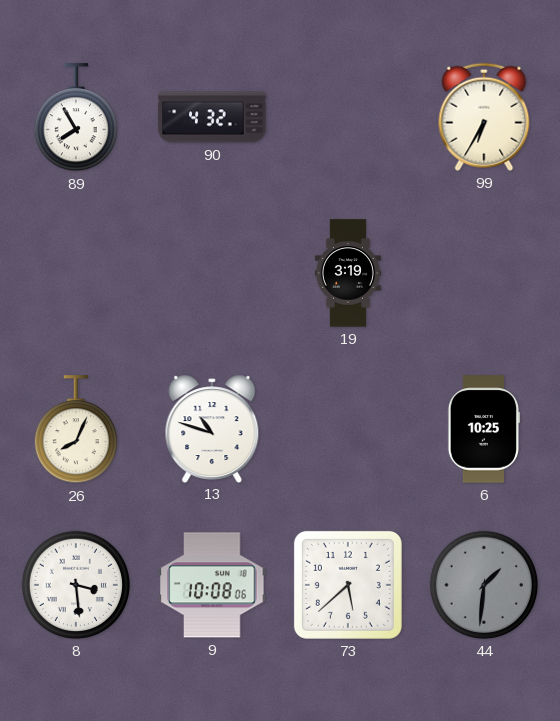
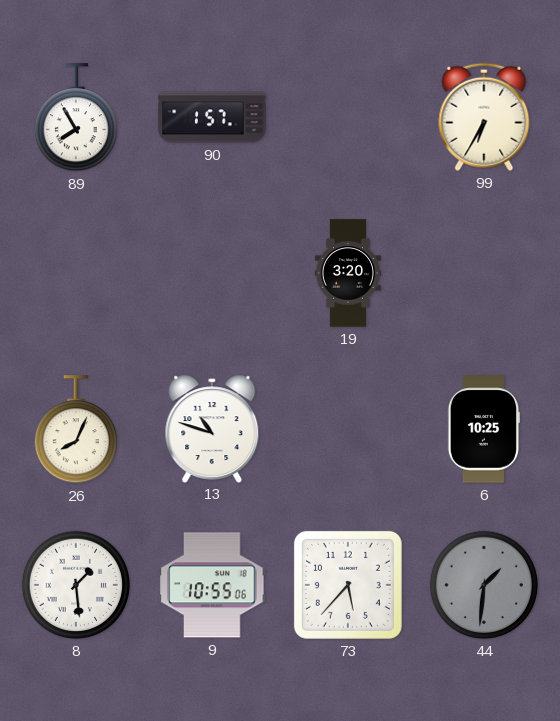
90: 4:32 -> 1:57
19: 3:19 -> 3:20
8: 3:29 -> 1:29
9: 10:08 -> 10:55
73: 5:38 -> 5:37
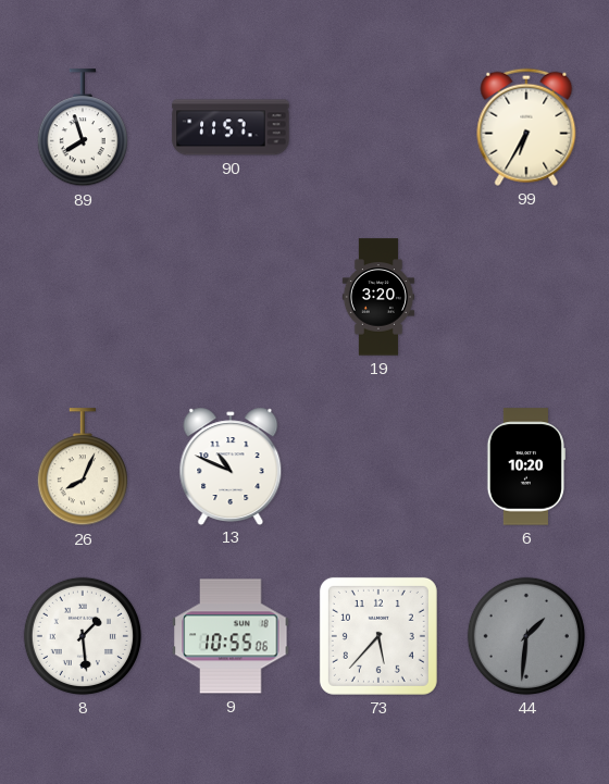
89: 7:55 -> 7:57
90: 1:57 -> 11:57
13: 10:48 -> 10:49
6: 10:25 -> 10:20
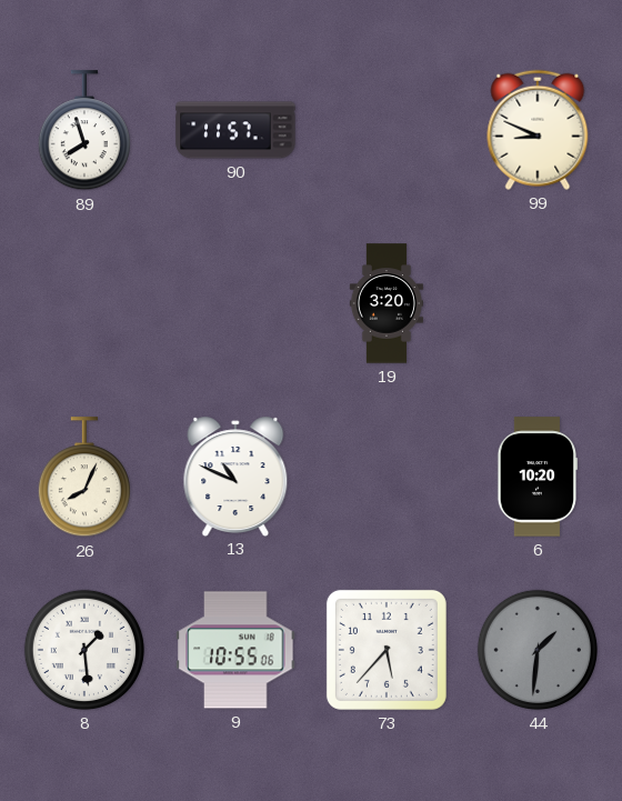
99: 6:35 -> 8:49
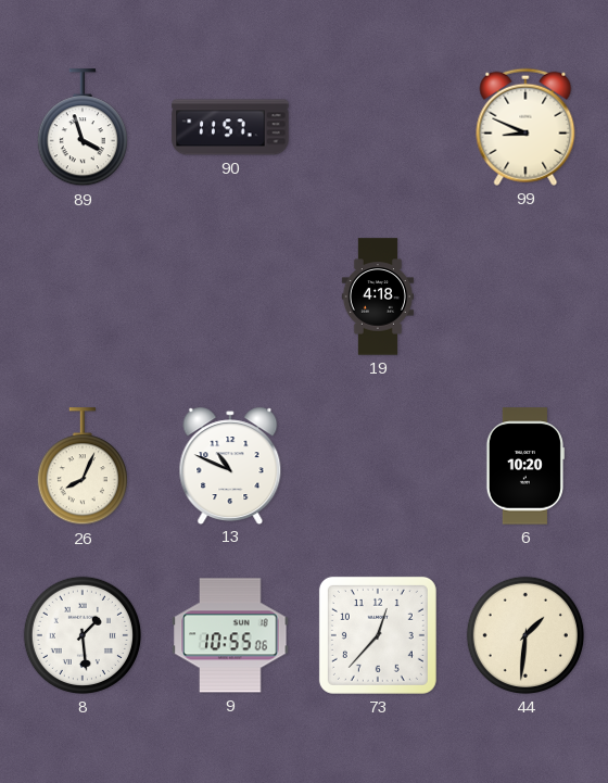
89: 7:57 -> 3:57
19: 3:20 -> 4:18
73: 5:37 -> 12:37
44 dial: grey -> cream
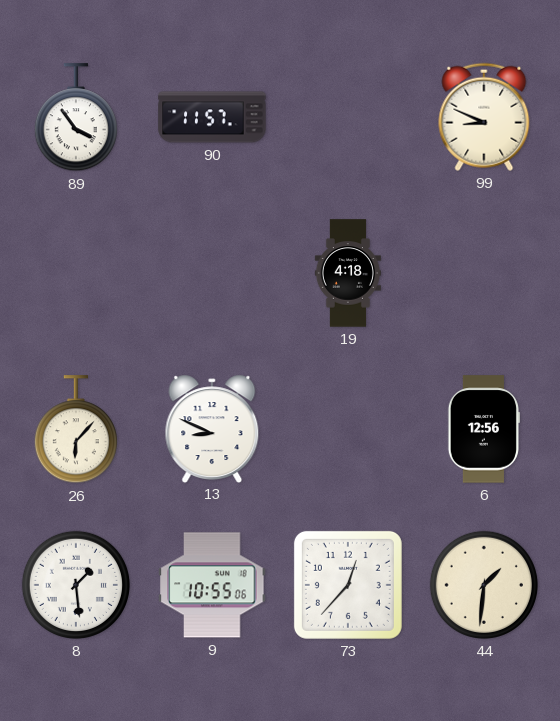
89: 3:57 -> 3:54
26: 8:04 -> 6:07
13: 10:49 -> 8:49
6: 10:20 -> 12:56
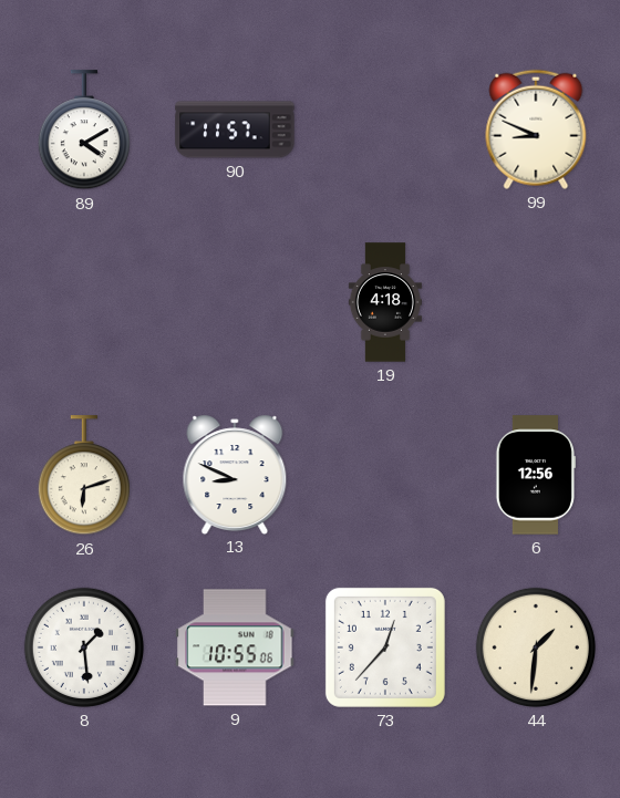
89: 3:54 -> 4:10
26: 6:07 -> 6:12
